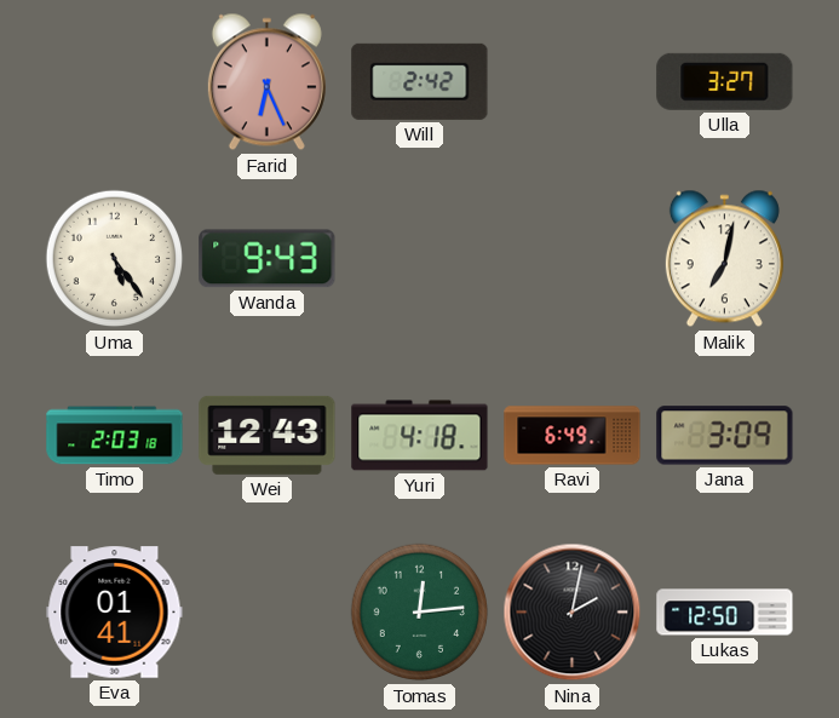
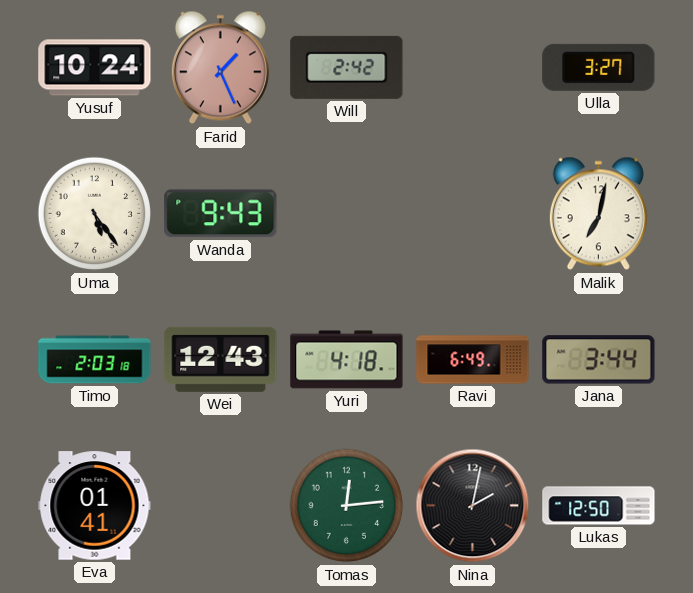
Yusuf: none -> 10:24
Farid: 6:26 -> 1:26
Jana: 3:09 -> 3:44
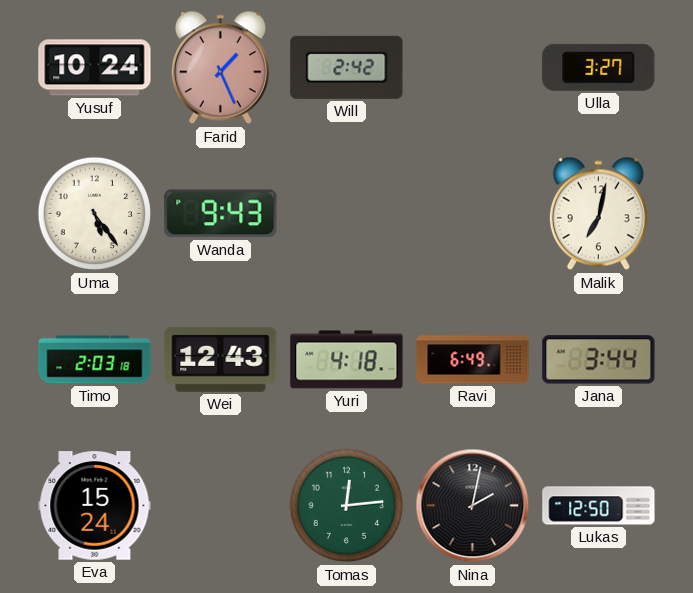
Eva: 01:41 -> 15:24
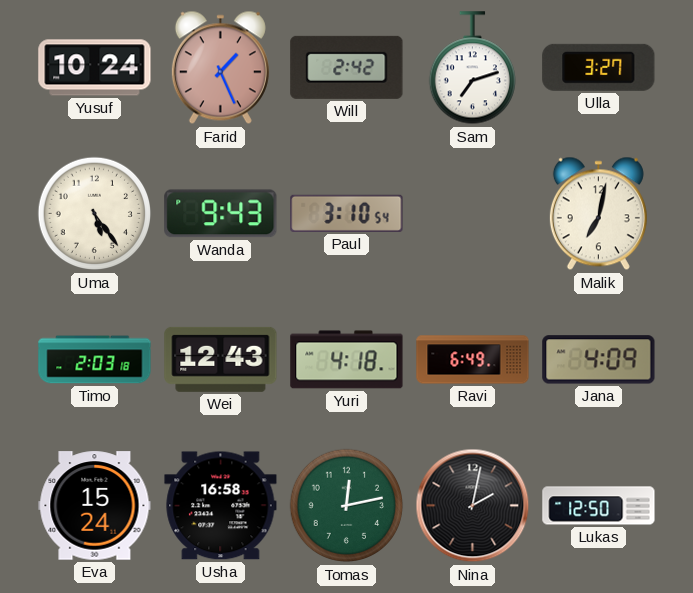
Sam: none -> 7:12
Paul: none -> 3:10
Jana: 3:44 -> 4:09
Usha: none -> 16:58
Tomas: 12:14 -> 12:13
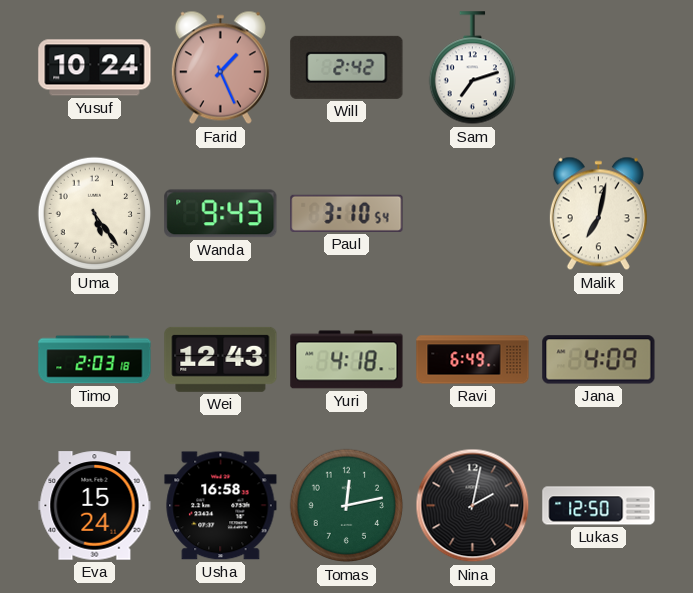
Ulla: 3:27 -> none
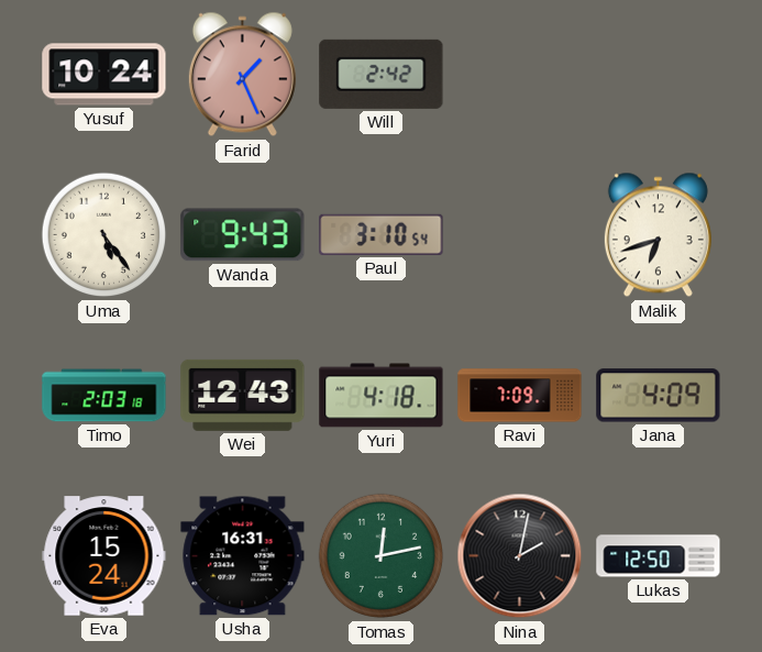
Sam: 7:12 -> none
Malik: 7:02 -> 6:42
Ravi: 6:49 -> 7:09
Usha: 16:58 -> 16:31
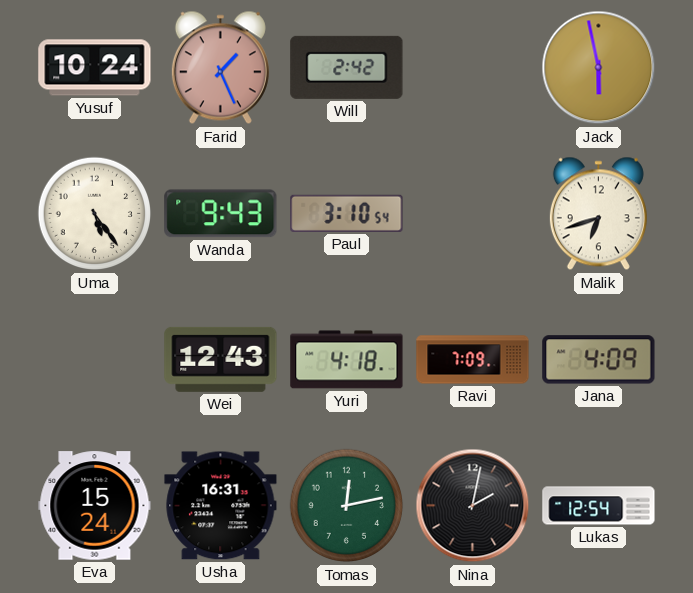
Jack: none -> 5:58
Timo: 2:03 -> none
Lukas: 12:50 -> 12:54
